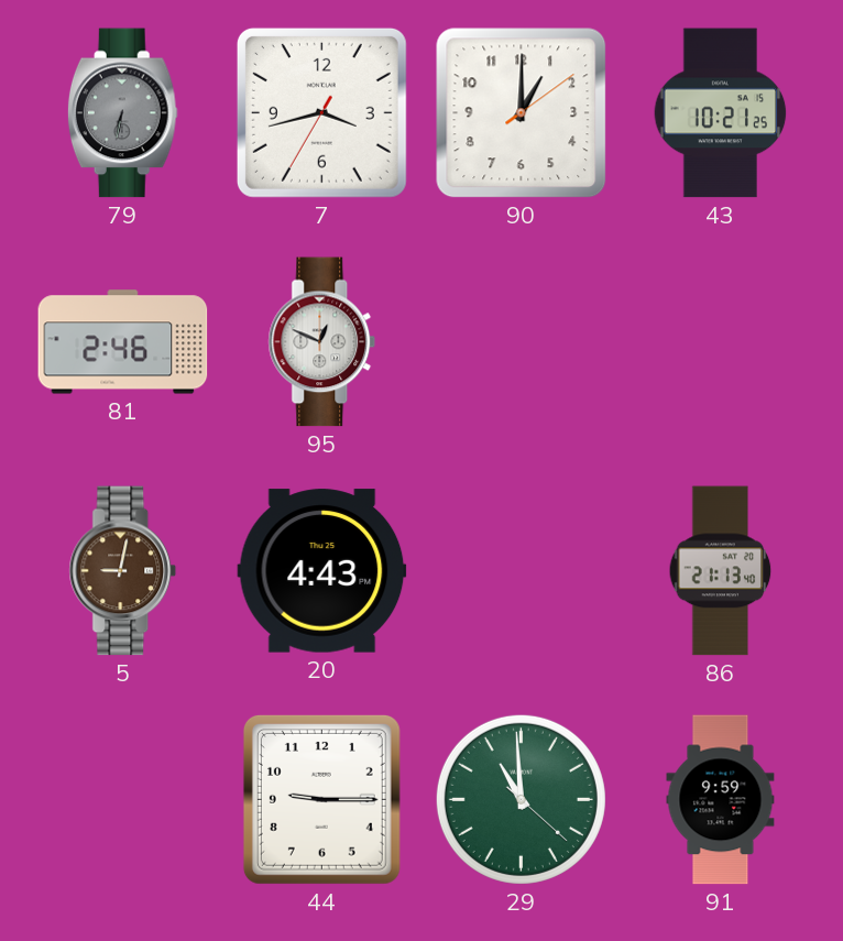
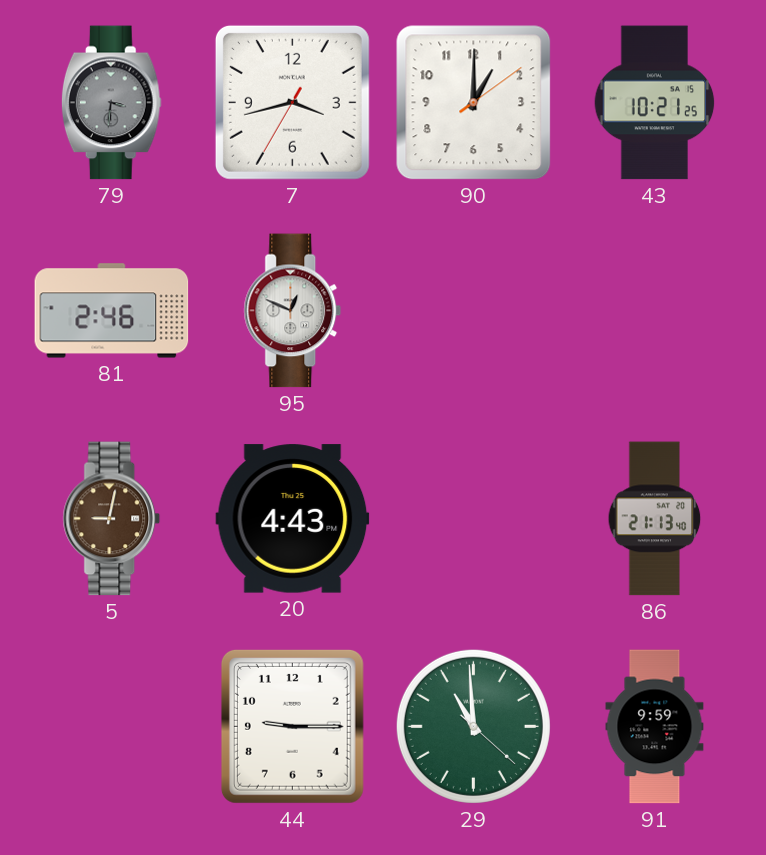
79: 6:32 -> 3:31
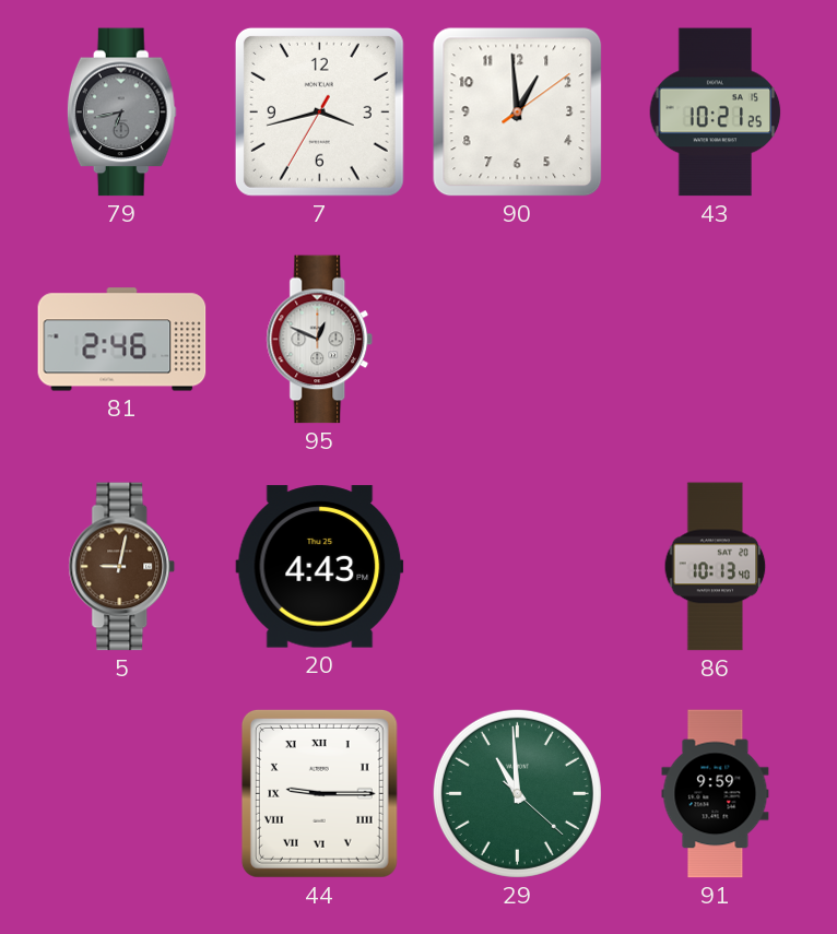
79: 3:31 -> 6:43
90: 1:00 -> 12:59
86: 21:13 -> 10:13
44 numerals: Arabic -> Roman
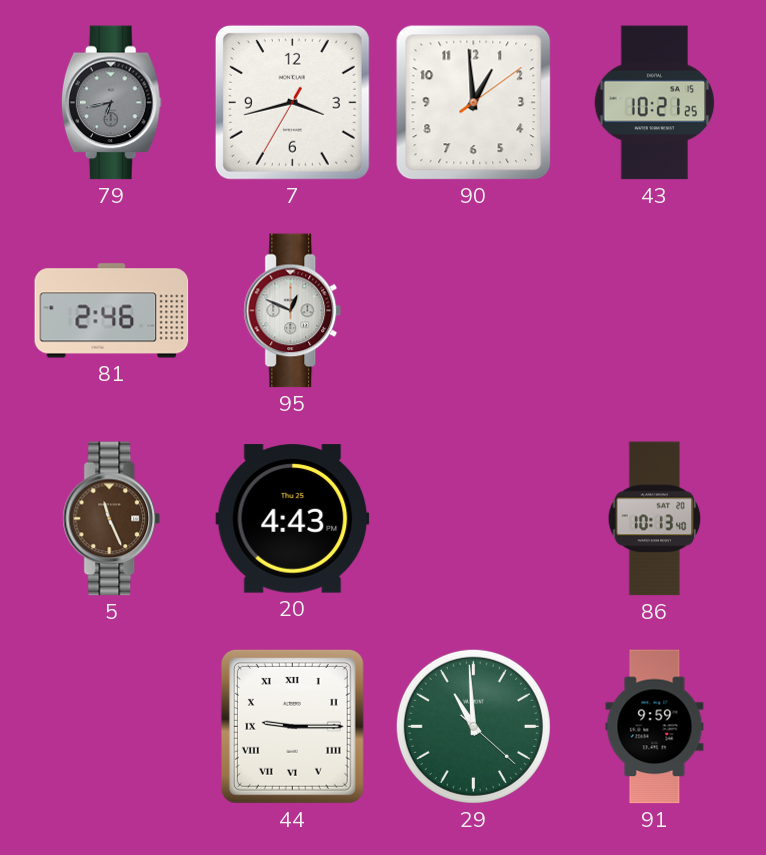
5: 9:02 -> 11:26
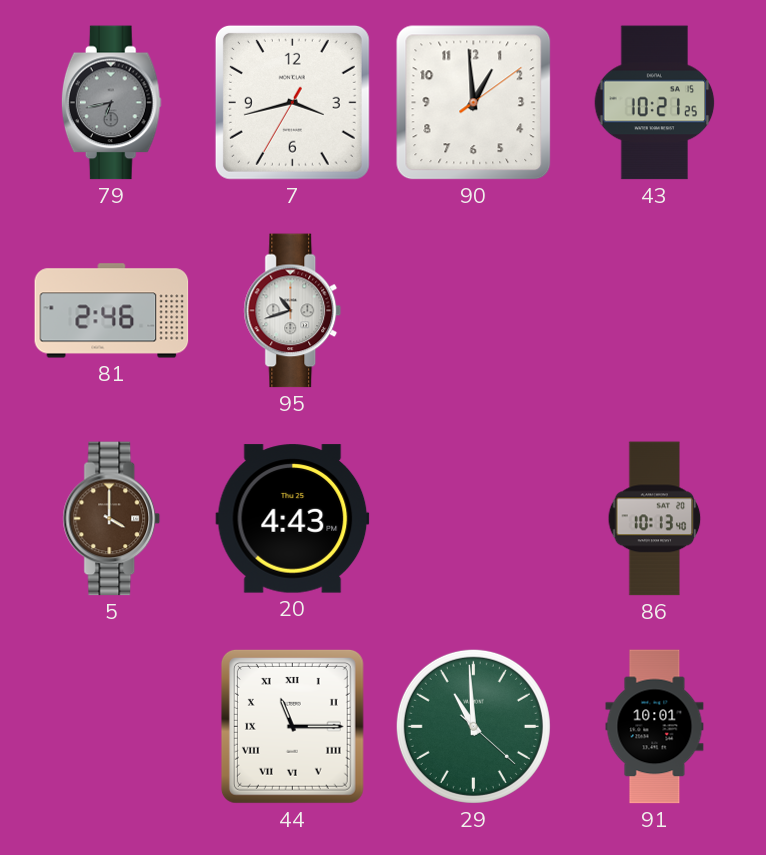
95: 12:49 -> 10:42
5: 11:26 -> 4:00
44: 9:15 -> 11:15
91: 9:59 -> 10:01
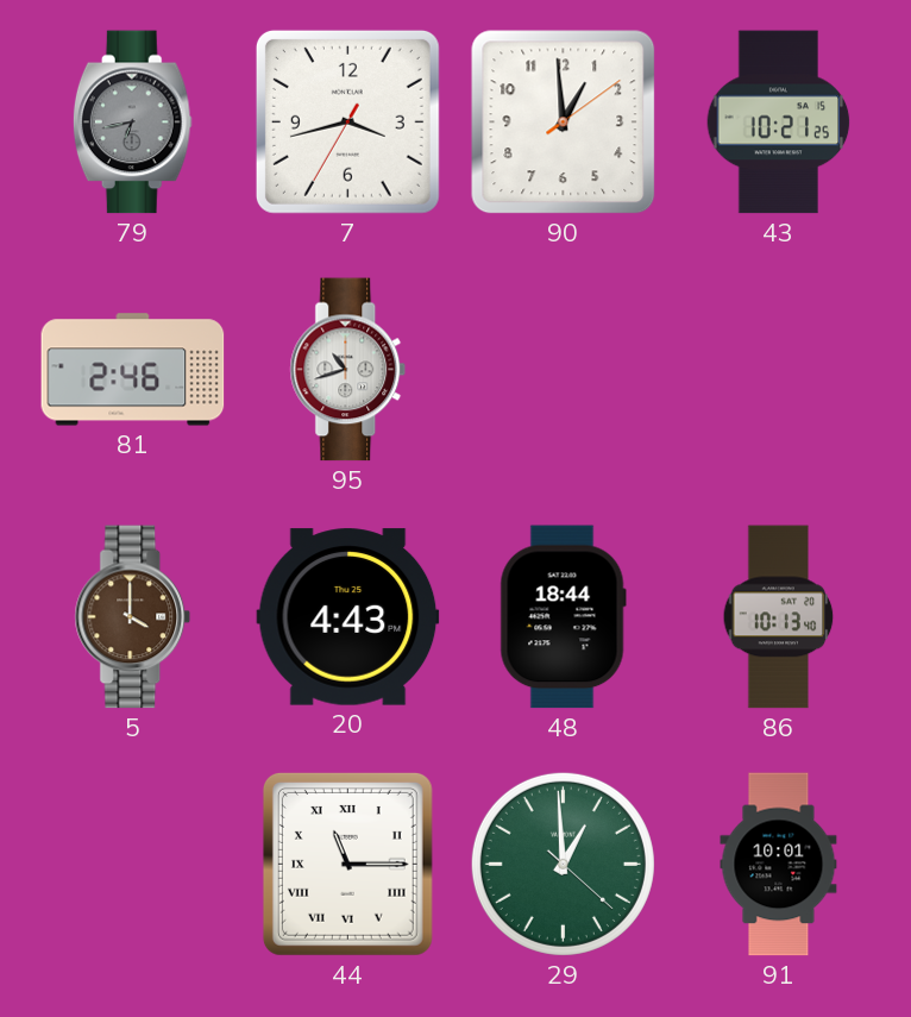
48: none -> 18:44
29: 10:59 -> 12:59
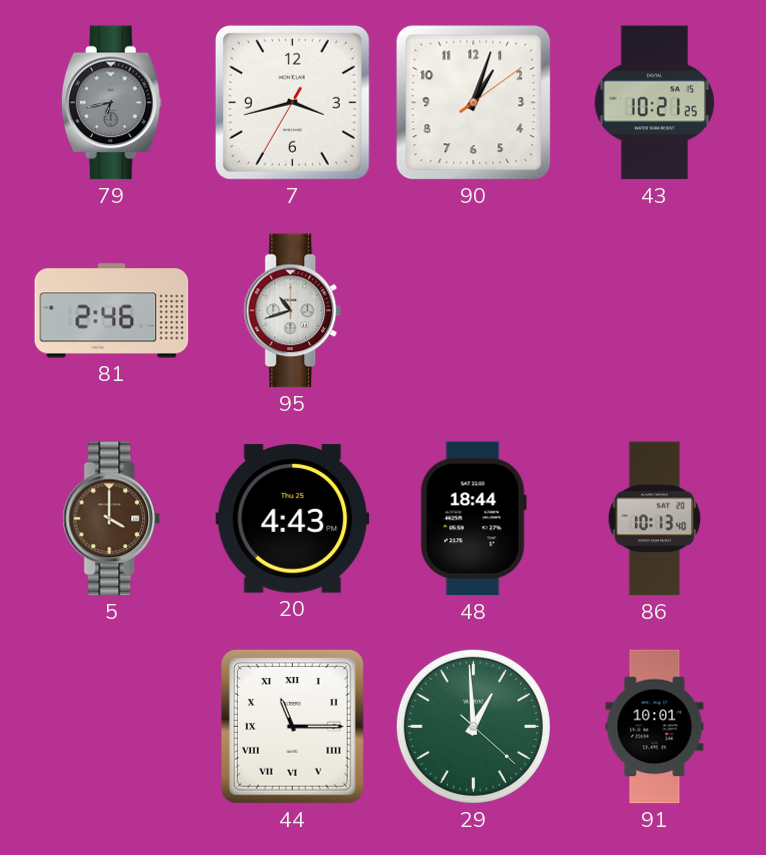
90: 12:59 -> 1:03
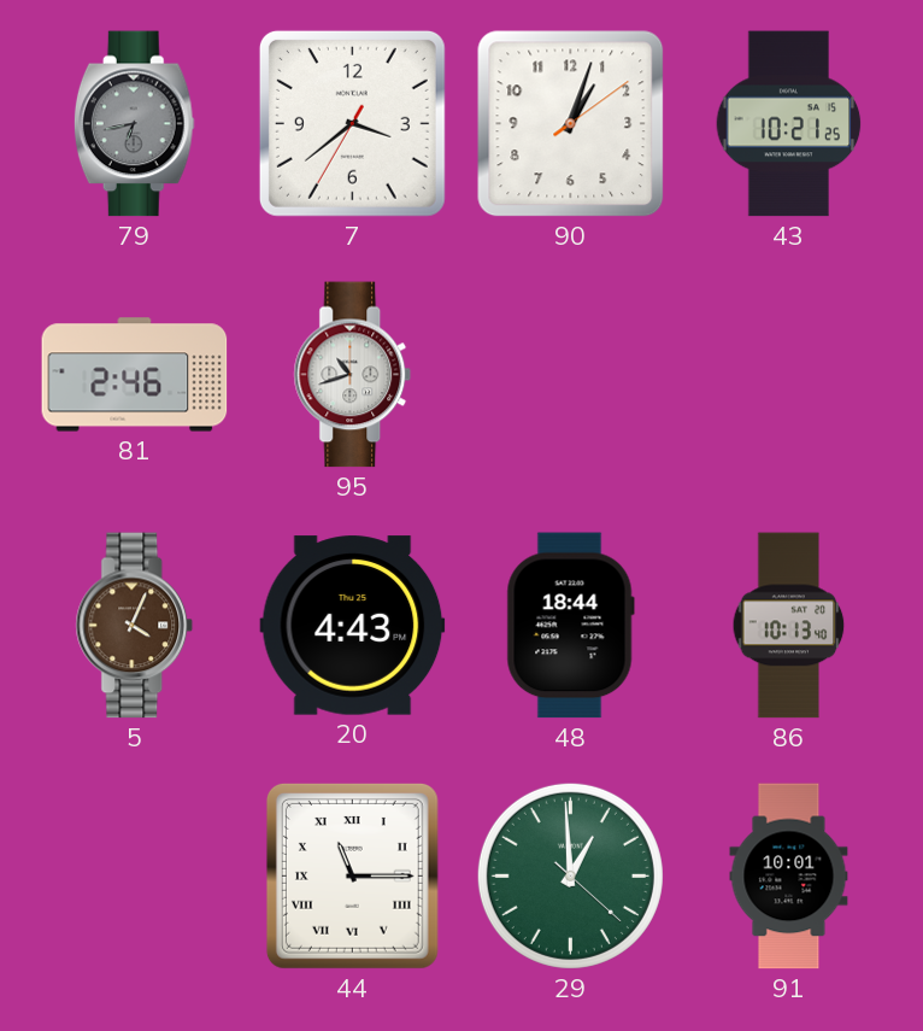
7: 3:42 -> 3:38
5: 4:00 -> 4:04
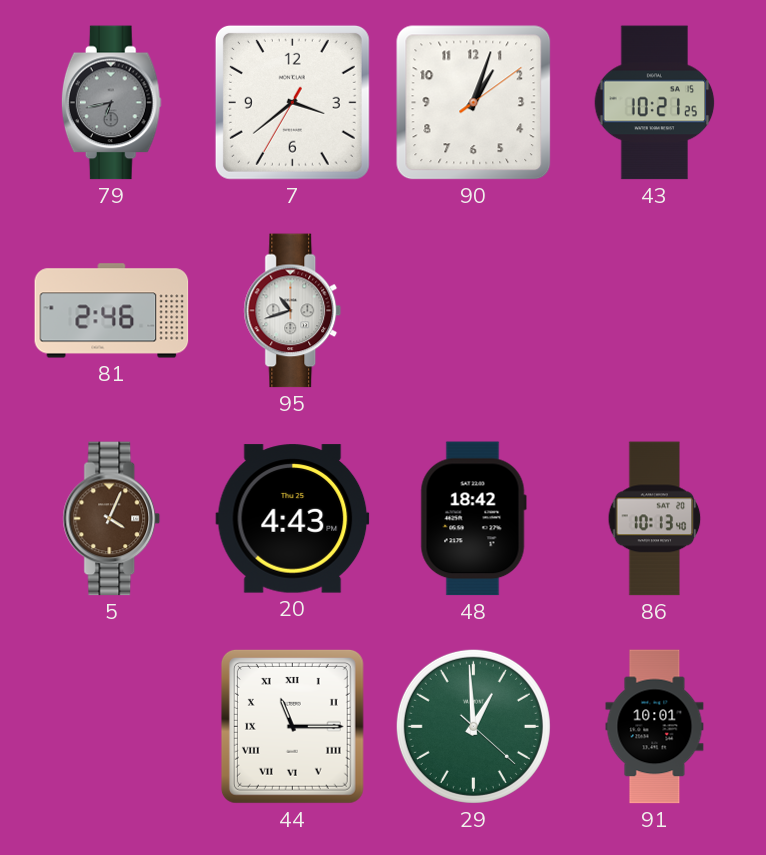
48: 18:44 -> 18:42
